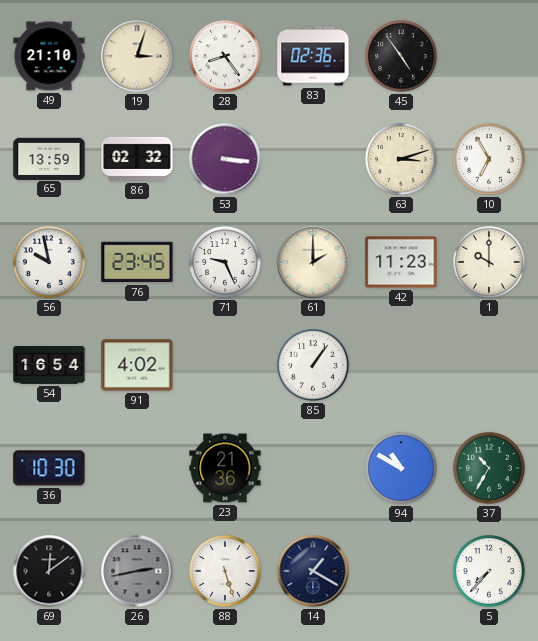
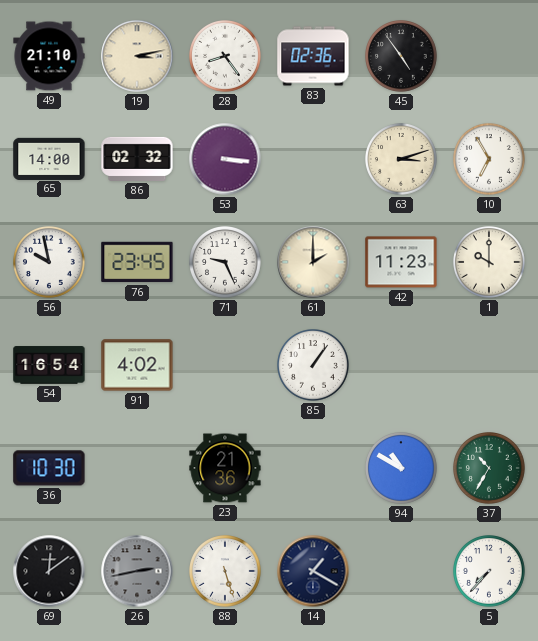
19: 3:03 -> 3:13
65: 13:59 -> 14:00
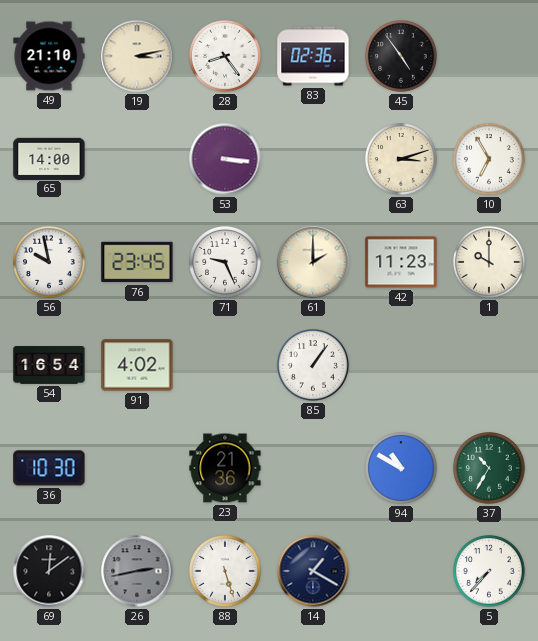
86: 02:32 -> none
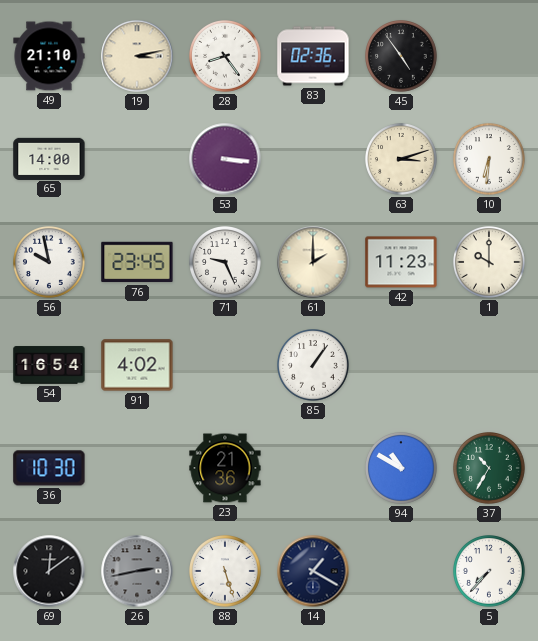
10: 6:55 -> 6:31
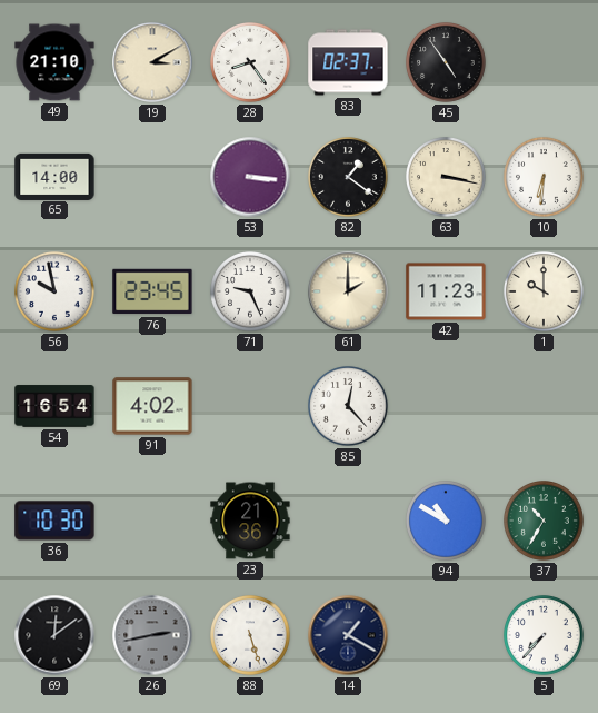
19: 3:13 -> 3:10
83: 02:36 -> 02:37
82: none -> 1:21
63: 3:12 -> 3:17
85: 1:06 -> 12:23
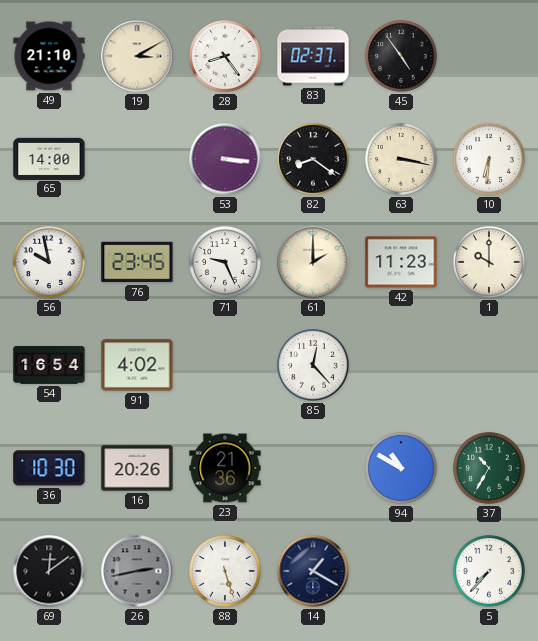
82: 1:21 -> 8:21
16: none -> 20:26
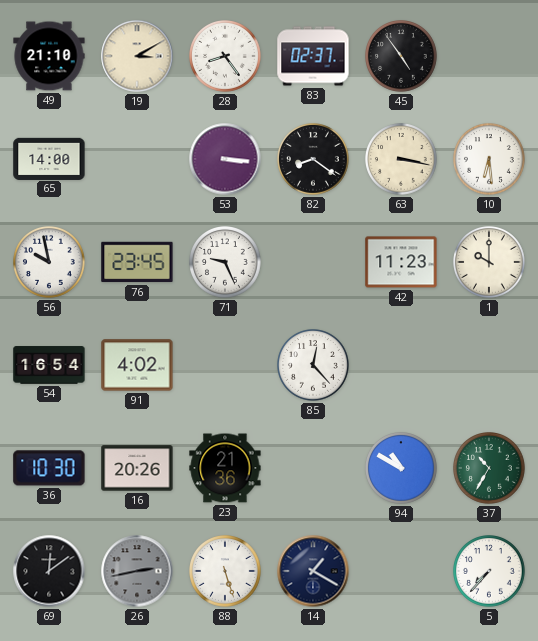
10: 6:31 -> 6:29
61: 2:00 -> none
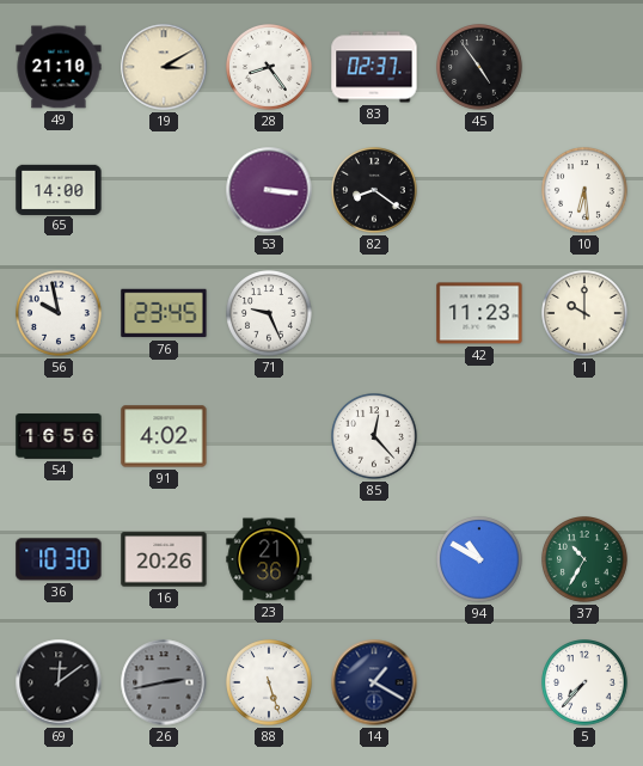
63: 3:17 -> none
54: 16:54 -> 16:56
